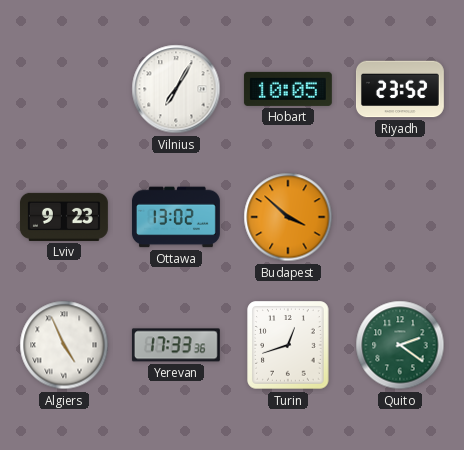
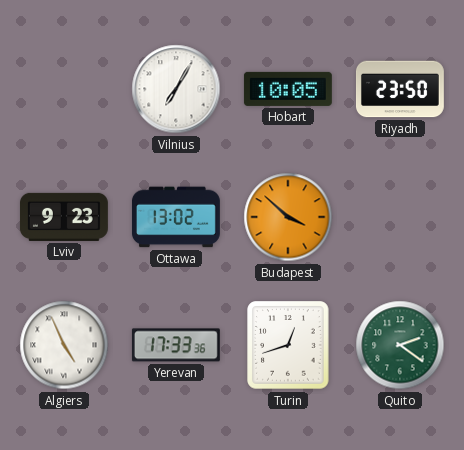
Riyadh: 23:52 -> 23:50
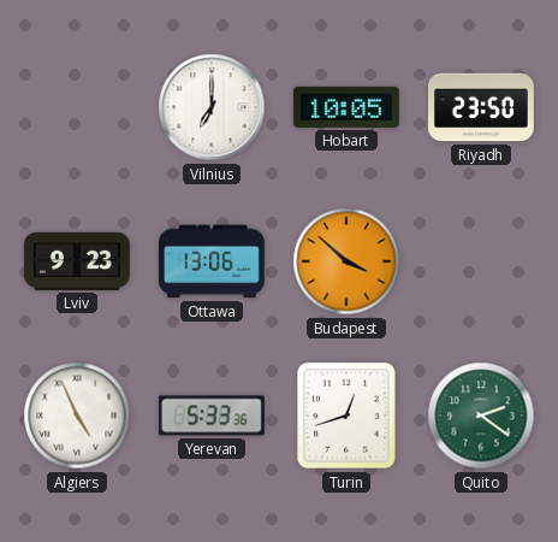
Vilnius: 7:05 -> 7:00
Ottawa: 13:02 -> 13:06
Yerevan: 17:33 -> 5:33
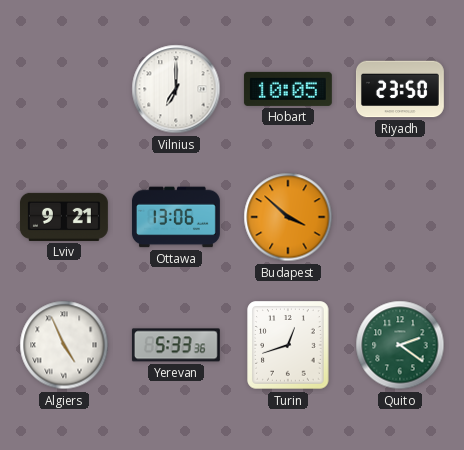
Lviv: 9:23 -> 9:21
